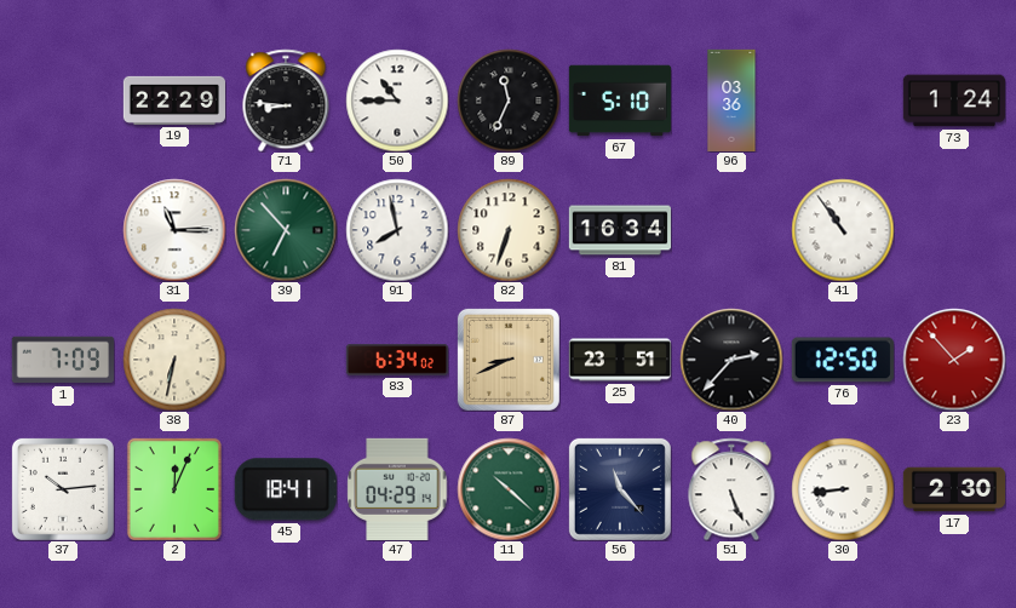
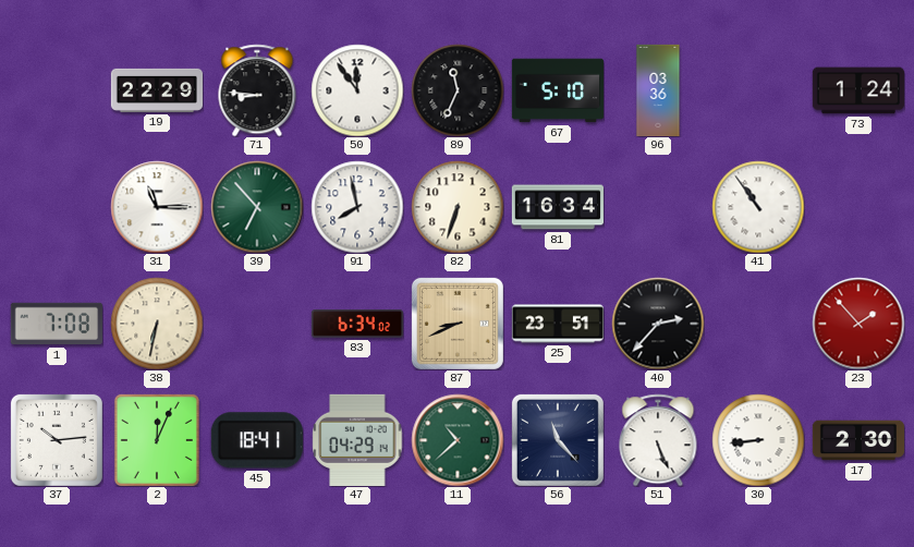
50: 10:45 -> 11:54
1: 7:09 -> 7:08
76: 12:50 -> none
11: 10:22 -> 10:38
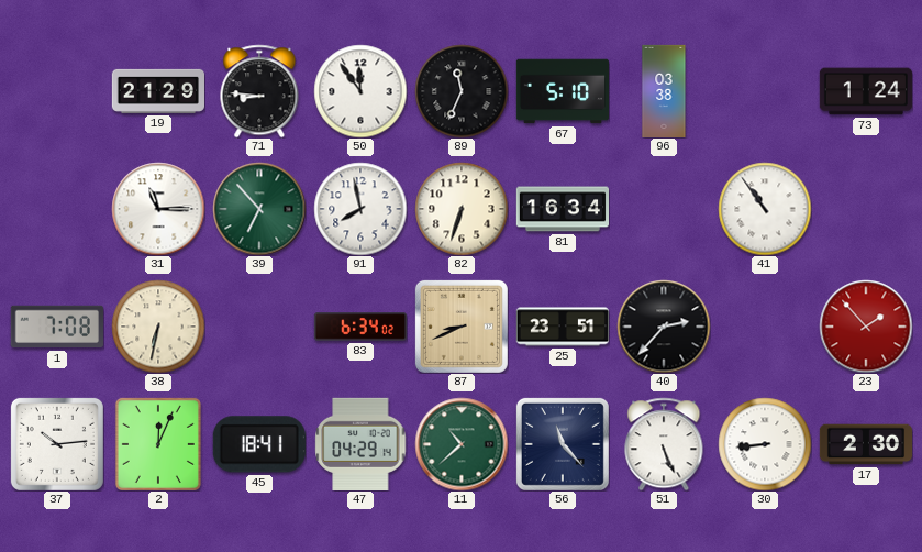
19: 22:29 -> 21:29
96: 03:36 -> 03:38
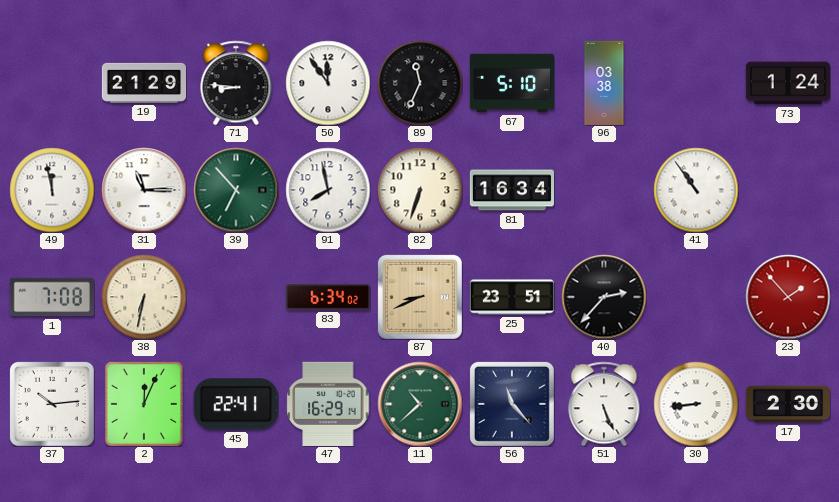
49: none -> 11:58
45: 18:41 -> 22:41
47: 04:29 -> 16:29
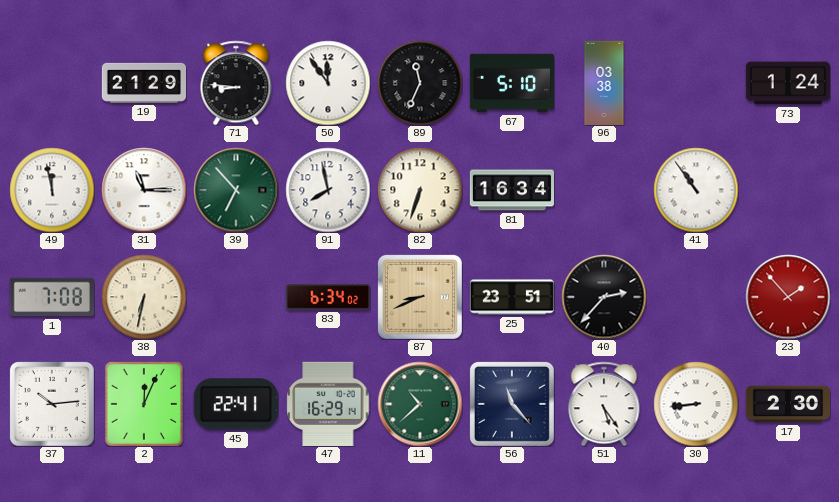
51: 5:26 -> 5:24
